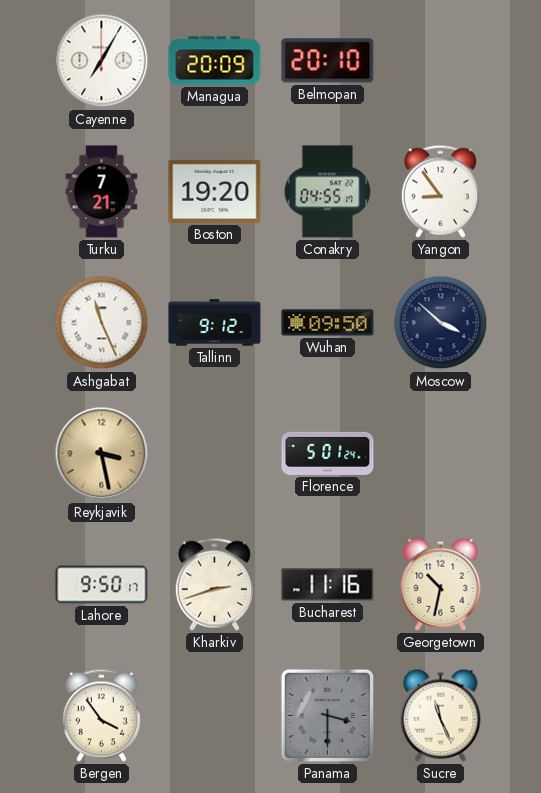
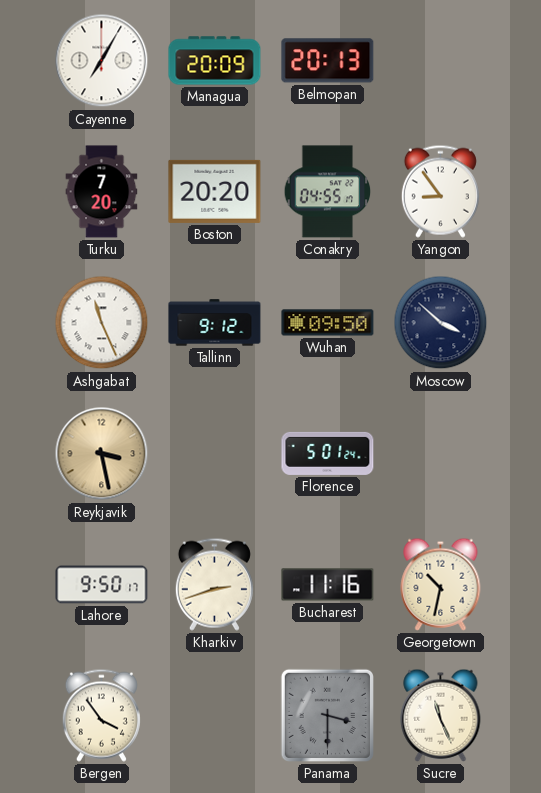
Belmopan: 20:10 -> 20:13
Turku: 7:21 -> 7:20
Boston: 19:20 -> 20:20
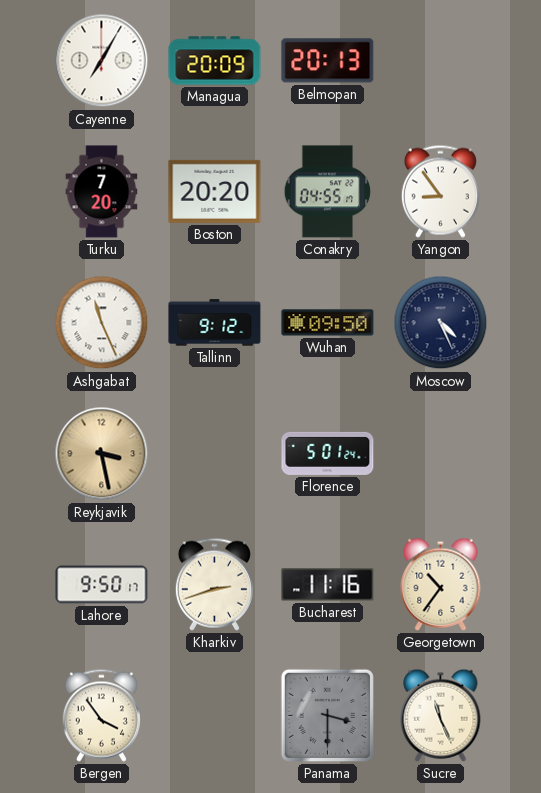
Moscow: 3:52 -> 4:26
Georgetown: 10:32 -> 10:36
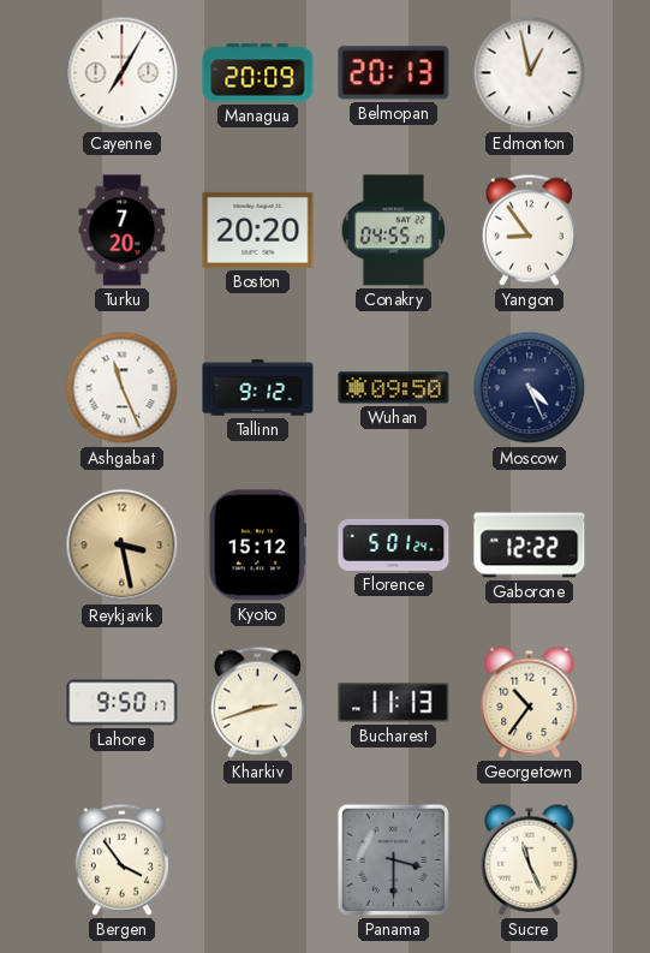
Edmonton: none -> 12:58
Kyoto: none -> 15:12
Gaborone: none -> 12:22
Bucharest: 11:16 -> 11:13
